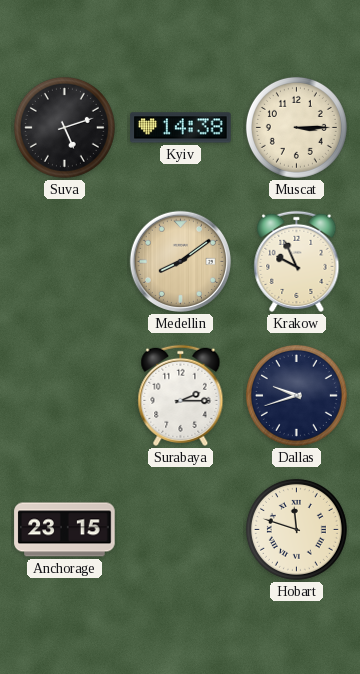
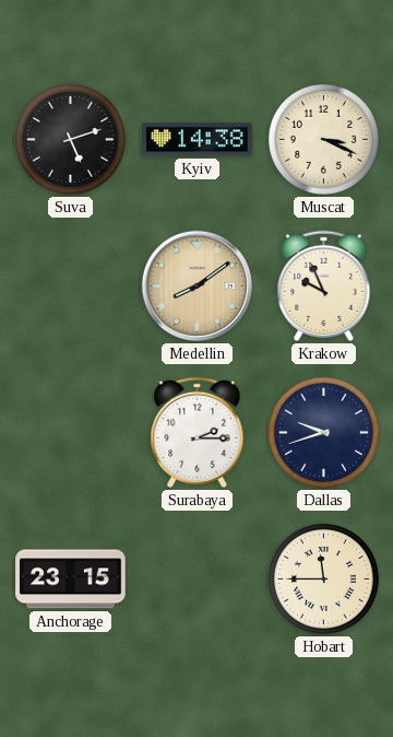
Muscat: 3:15 -> 3:19
Hobart: 11:48 -> 11:45
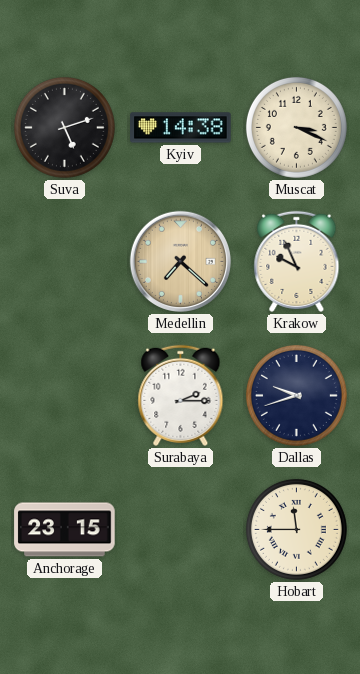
Medellin: 8:09 -> 7:22
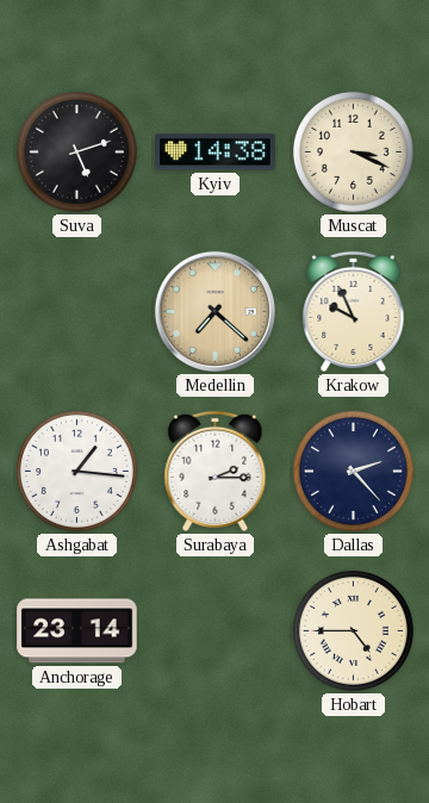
Ashgabat: none -> 1:16
Dallas: 9:42 -> 2:23
Anchorage: 23:15 -> 23:14
Hobart: 11:45 -> 4:45
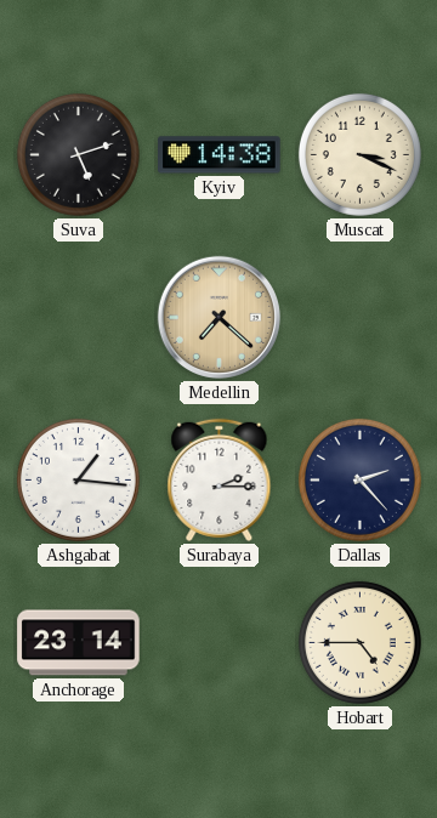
Krakow: 9:56 -> none
